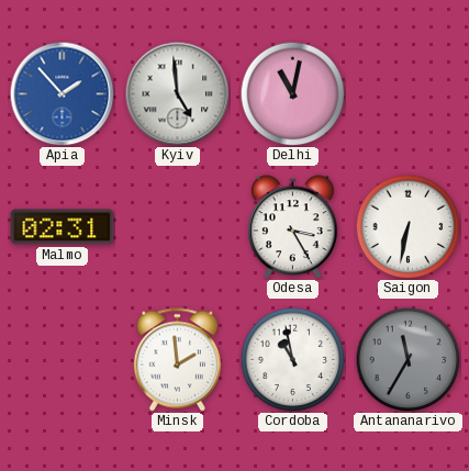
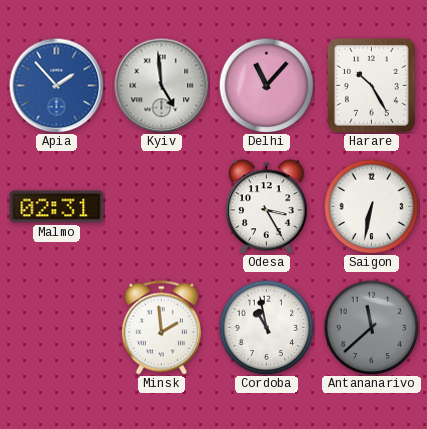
Delhi: 11:02 -> 11:07
Harare: none -> 10:25
Antananarivo: 11:35 -> 11:38
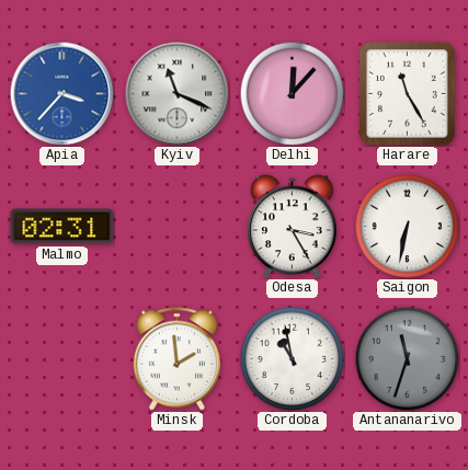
Apia: 1:53 -> 3:37
Kyiv: 4:59 -> 11:19
Delhi: 11:07 -> 12:07
Harare: 10:25 -> 11:25
Antananarivo: 11:38 -> 11:33
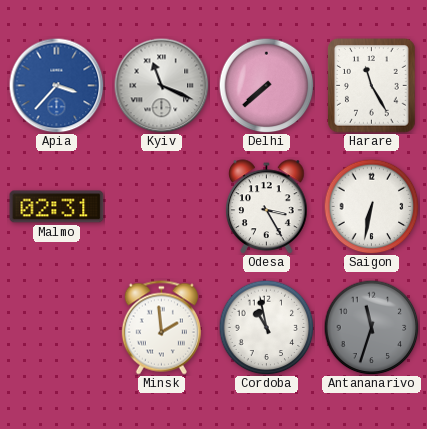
Delhi: 12:07 -> 7:38
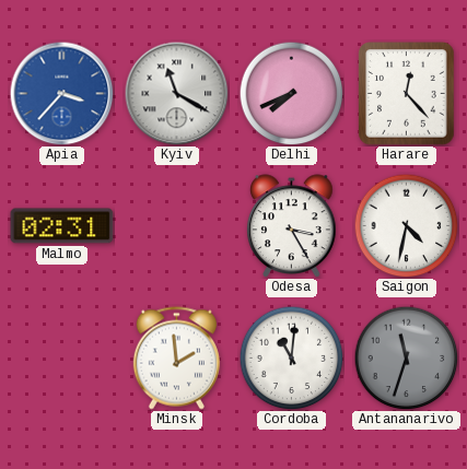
Kyiv: 11:19 -> 11:20
Delhi: 7:38 -> 7:41
Harare: 11:25 -> 12:23
Saigon: 6:32 -> 4:32
Cordoba: 10:58 -> 11:01
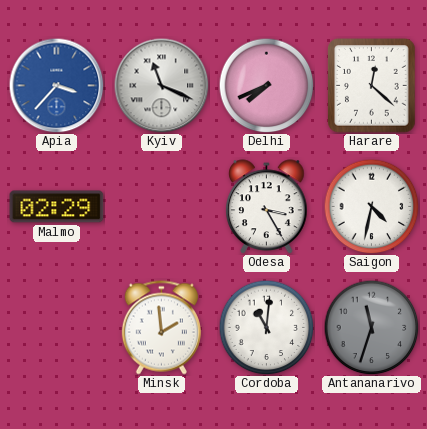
Kyiv: 11:20 -> 11:19
Harare: 12:23 -> 12:22
Malmo: 02:31 -> 02:29
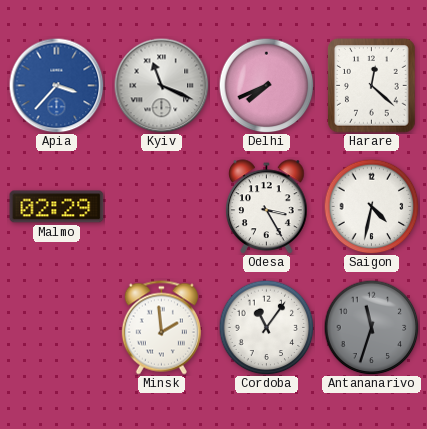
Cordoba: 11:01 -> 11:06
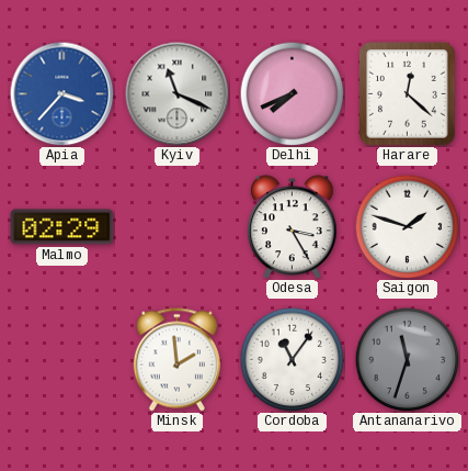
Saigon: 4:32 -> 1:48
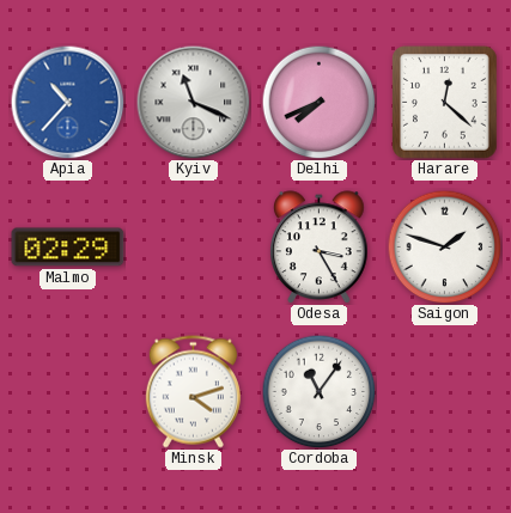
Apia: 3:37 -> 10:37
Minsk: 1:59 -> 4:12
Antananarivo: 11:33 -> none
